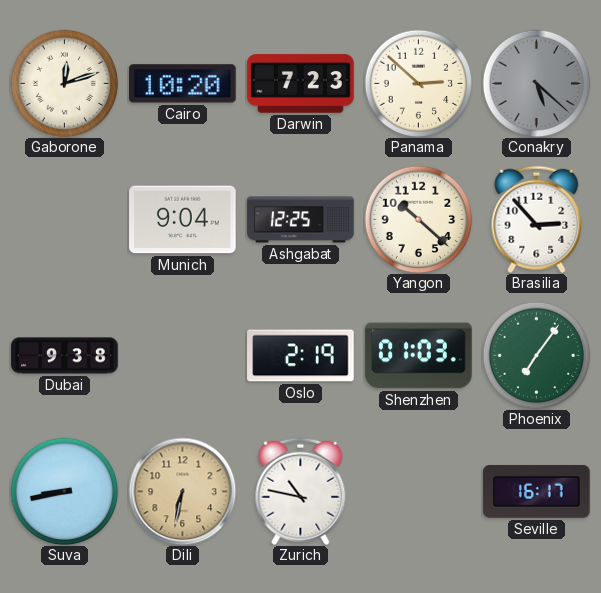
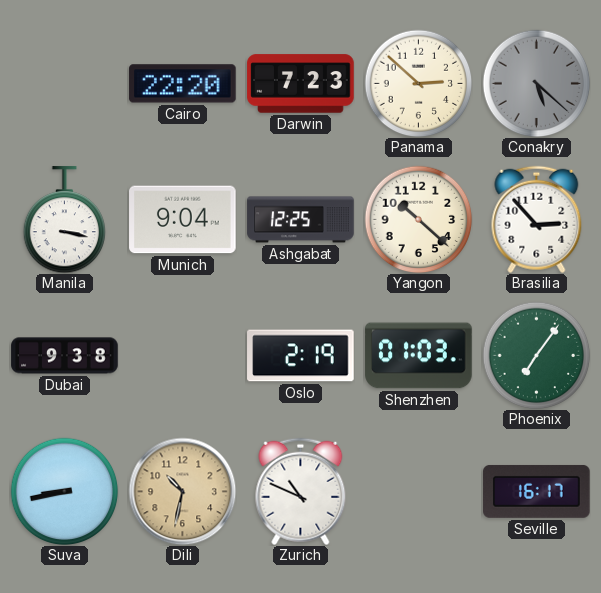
Gaborone: 12:12 -> none
Cairo: 10:20 -> 22:20
Manila: none -> 3:17
Dili: 6:32 -> 10:32
Zurich: 10:47 -> 10:49
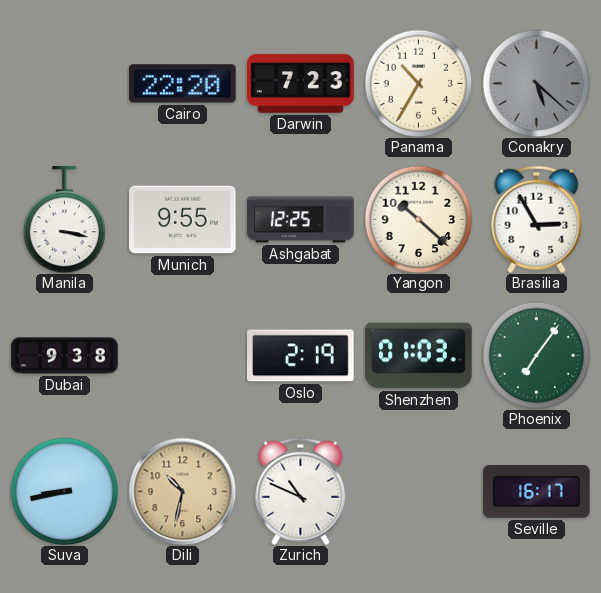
Panama: 2:52 -> 10:35
Munich: 9:04 -> 9:55
Brasilia: 2:53 -> 2:55
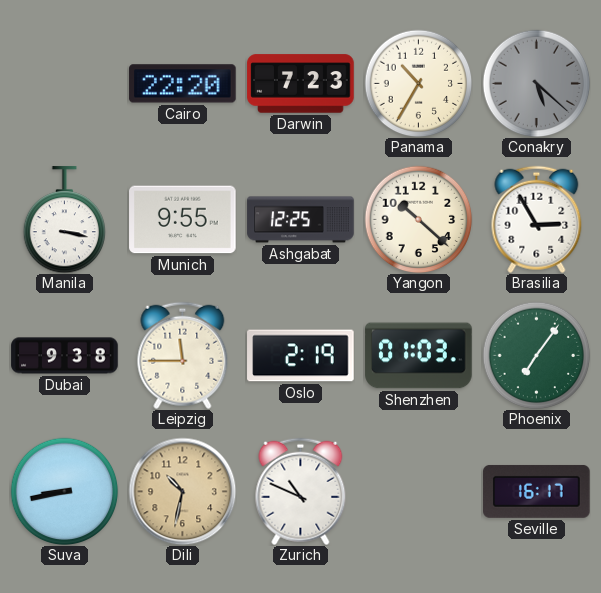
Leipzig: none -> 11:45
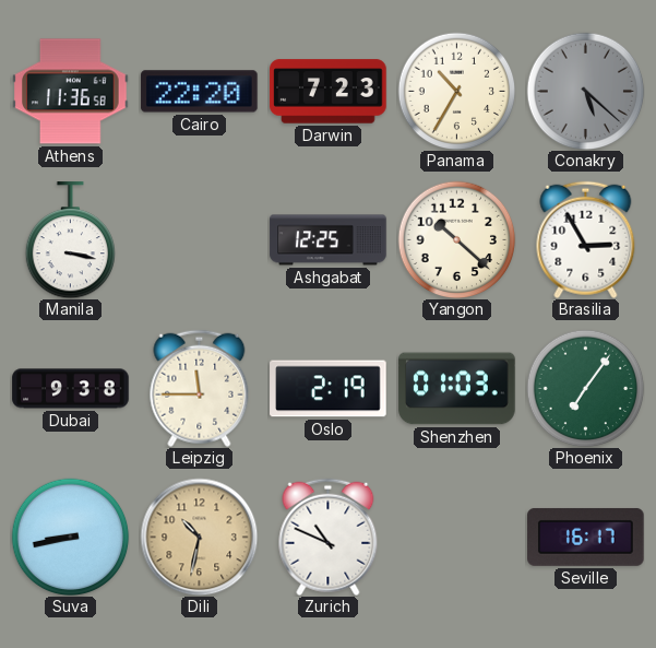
Athens: none -> 11:36
Munich: 9:55 -> none
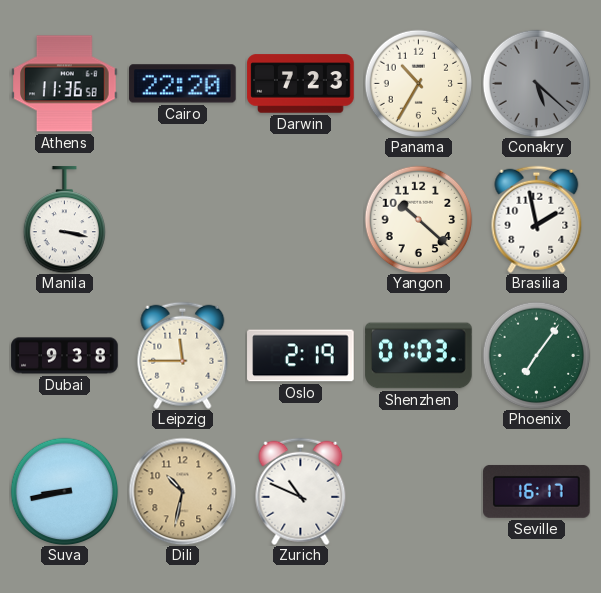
Ashgabat: 12:25 -> none
Brasilia: 2:55 -> 1:58
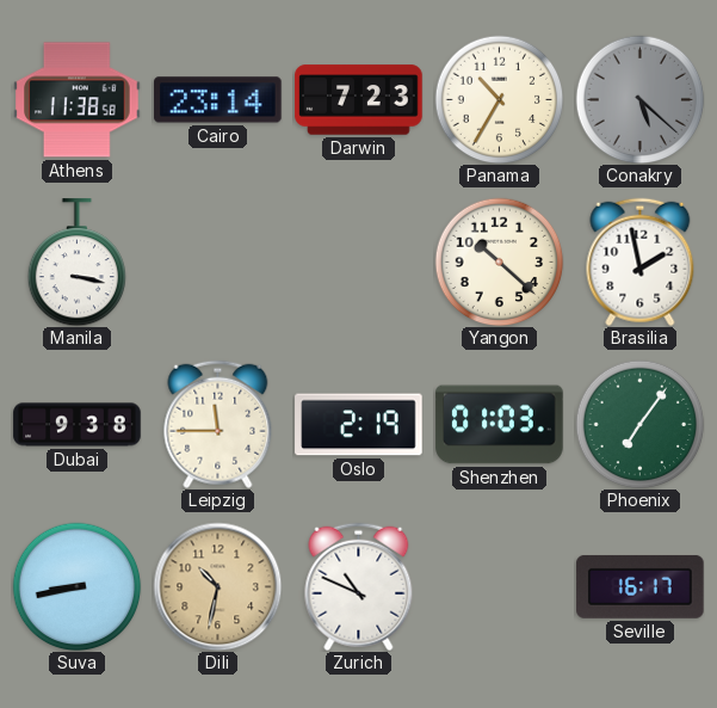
Athens: 11:36 -> 11:38
Cairo: 22:20 -> 23:14
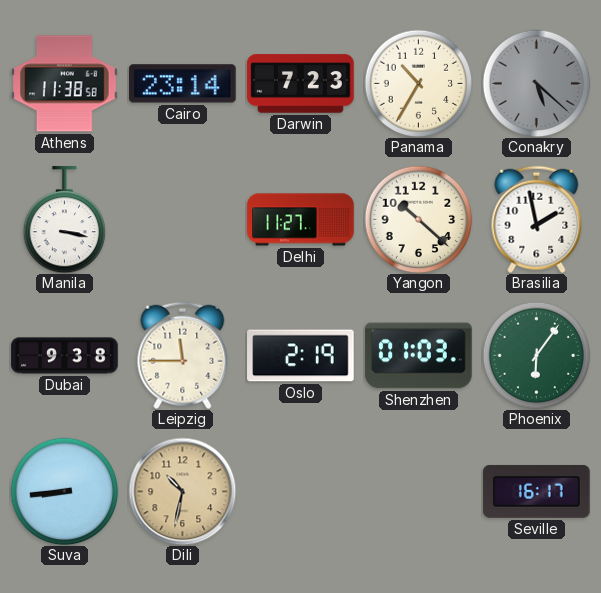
Delhi: none -> 11:27
Phoenix: 7:06 -> 6:06
Suva: 8:43 -> 8:44
Zurich: 10:49 -> none
